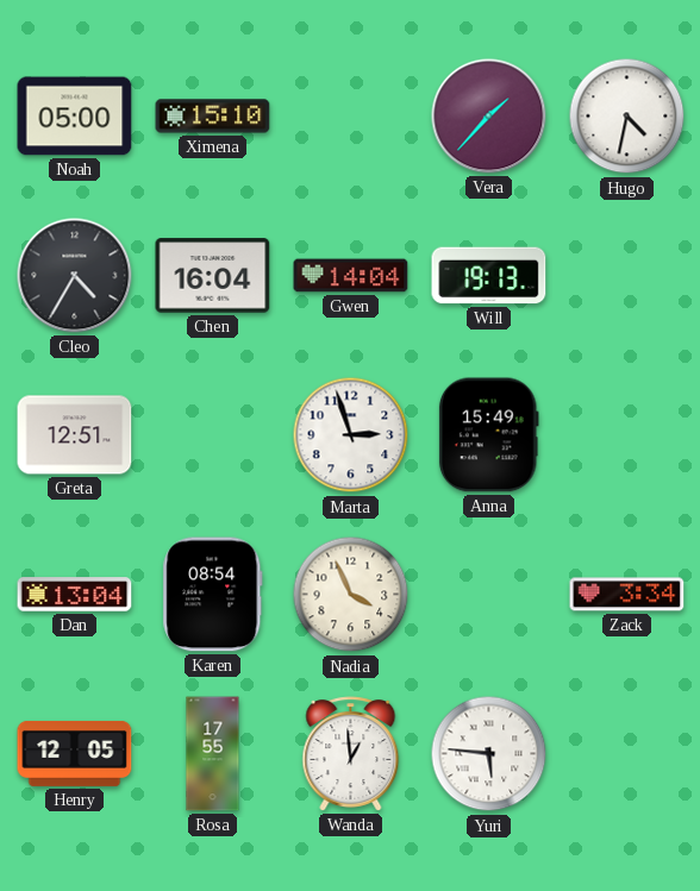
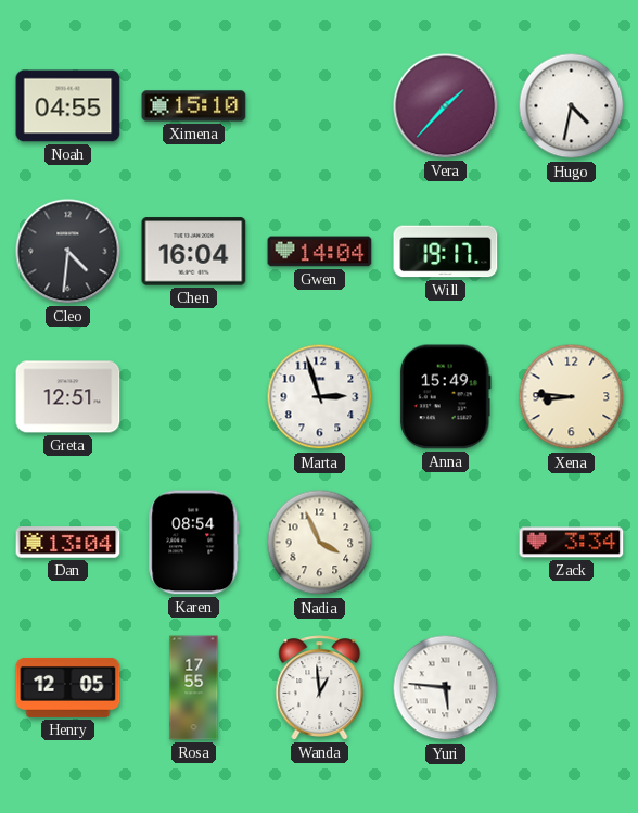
Noah: 05:00 -> 04:55
Cleo: 4:35 -> 4:31
Will: 19:13 -> 19:17
Xena: none -> 8:46
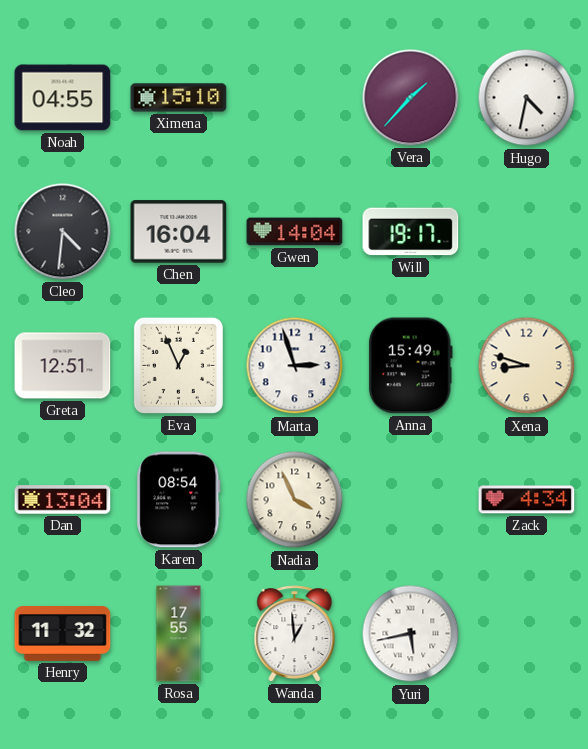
Eva: none -> 12:56
Xena: 8:46 -> 8:48
Zack: 3:34 -> 4:34
Henry: 12:05 -> 11:32
Yuri: 5:46 -> 5:43
